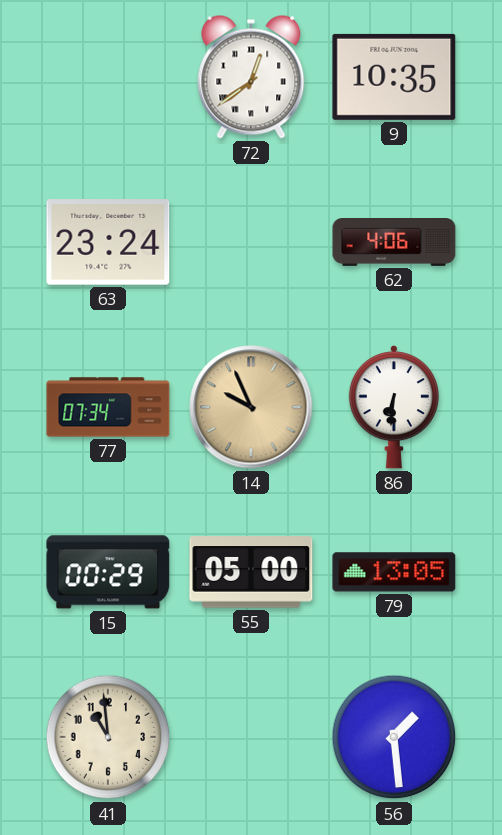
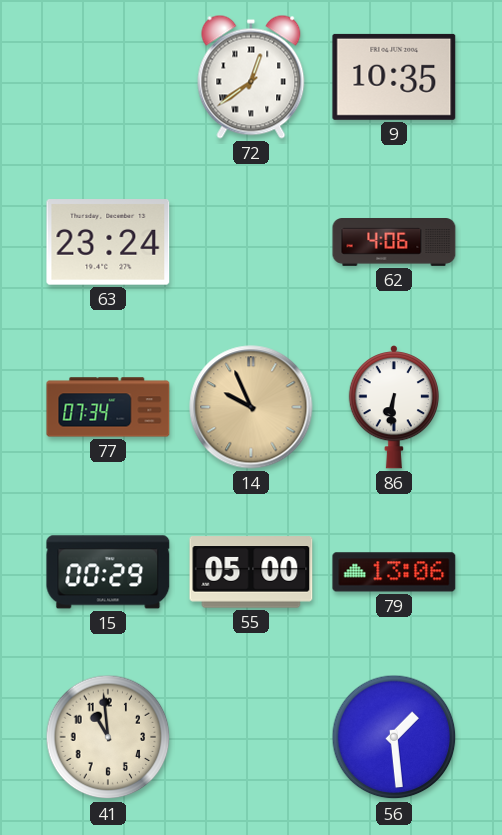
79: 13:05 -> 13:06
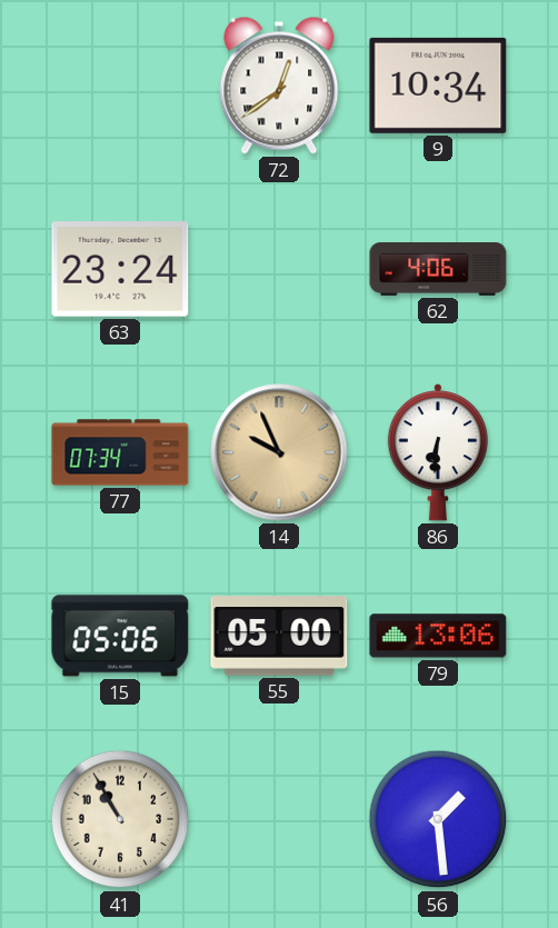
9: 10:35 -> 10:34
15: 00:29 -> 05:06
41: 10:59 -> 10:55
